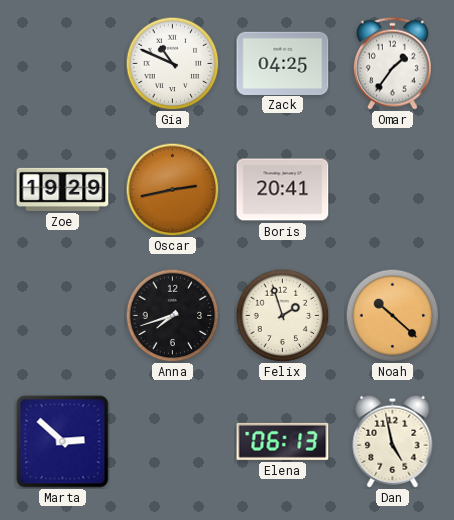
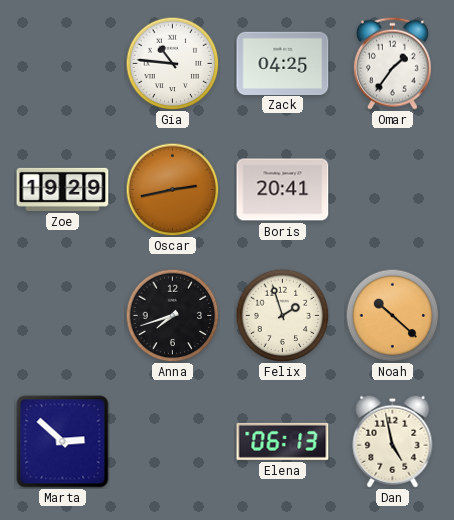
Gia: 10:49 -> 10:46
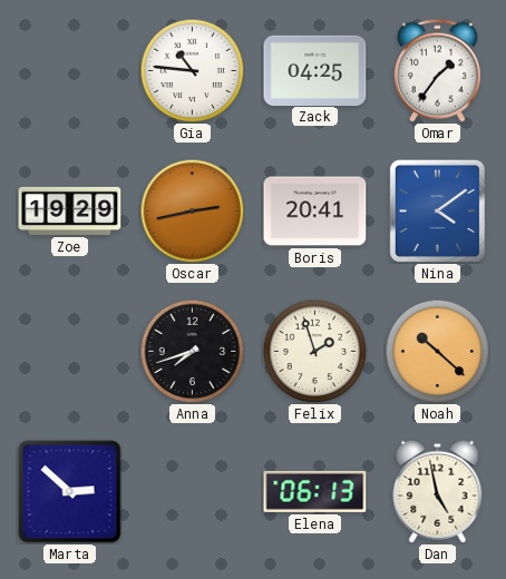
Nina: none -> 4:09
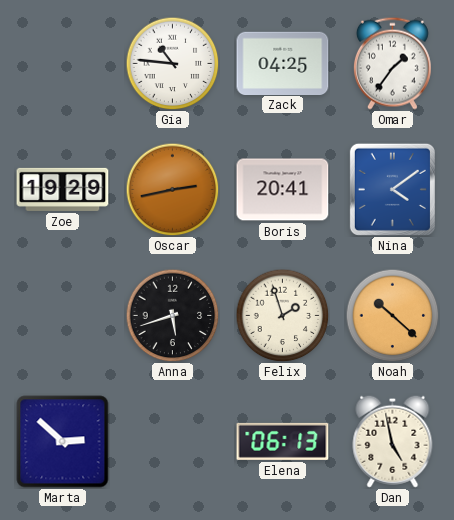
Anna: 7:42 -> 5:42
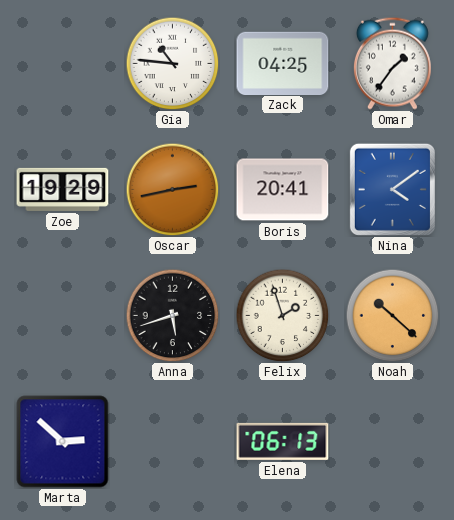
Dan: 4:58 -> none
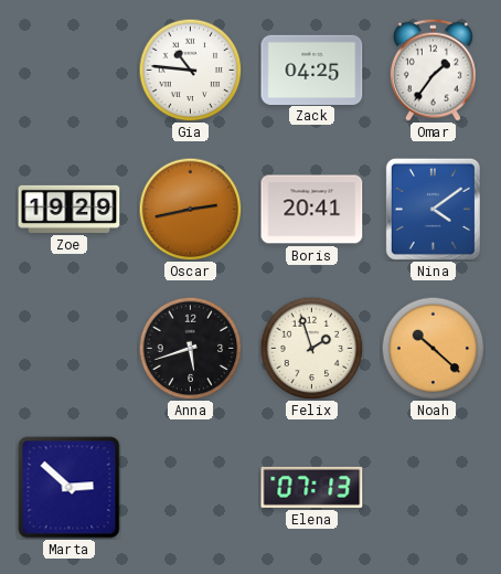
Elena: 06:13 -> 07:13
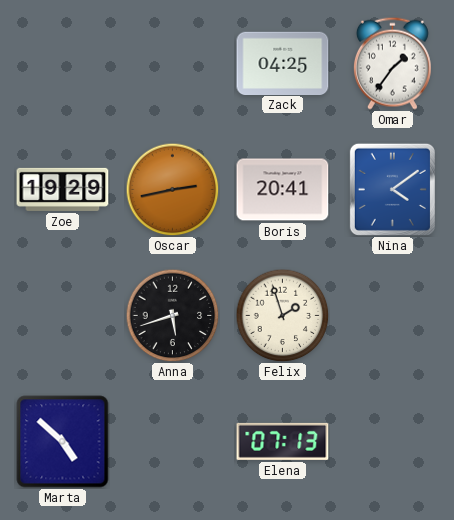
Gia: 10:46 -> none
Noah: 10:22 -> none
Marta: 2:52 -> 4:52
